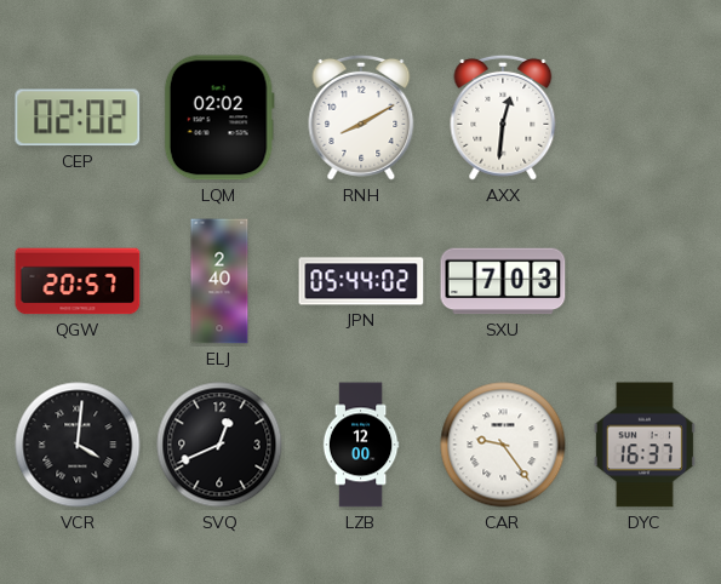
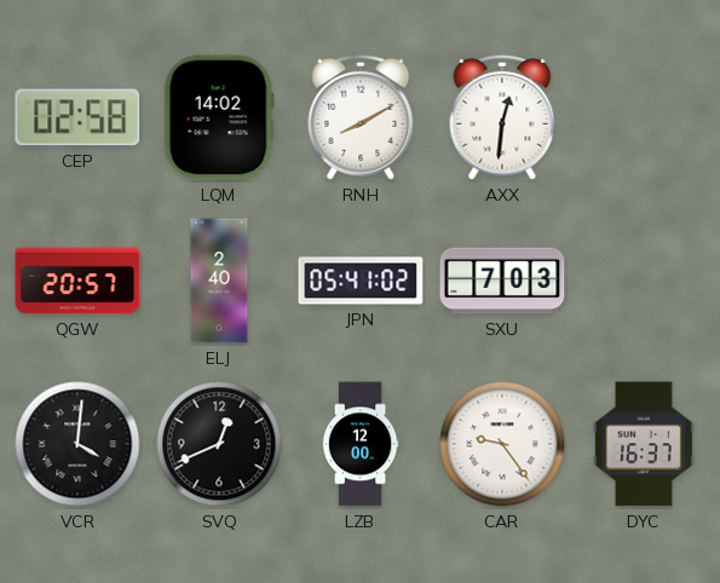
CEP: 02:02 -> 02:58
LQM: 02:02 -> 14:02
JPN: 05:44 -> 05:41
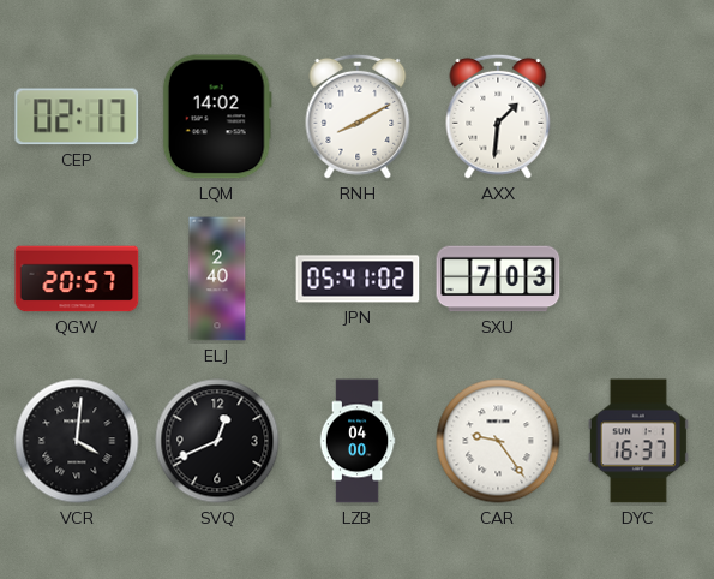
CEP: 02:58 -> 02:17
AXX: 12:31 -> 1:31
LZB: 12:00 -> 04:00
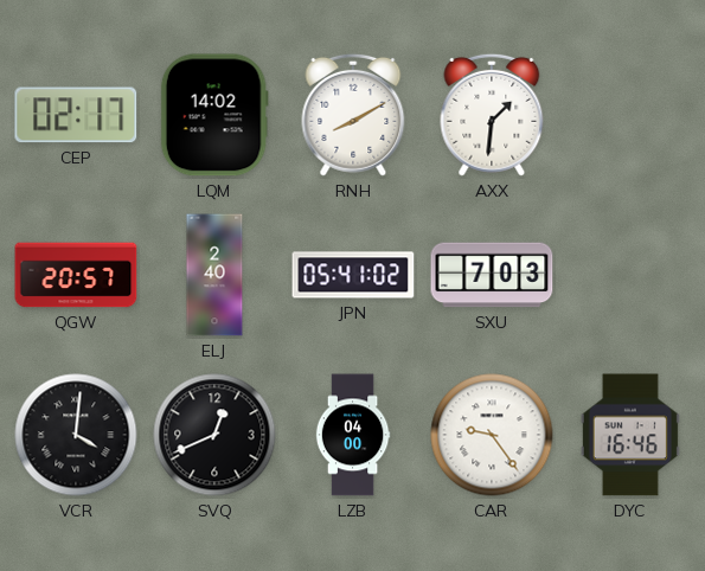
DYC: 16:37 -> 16:46
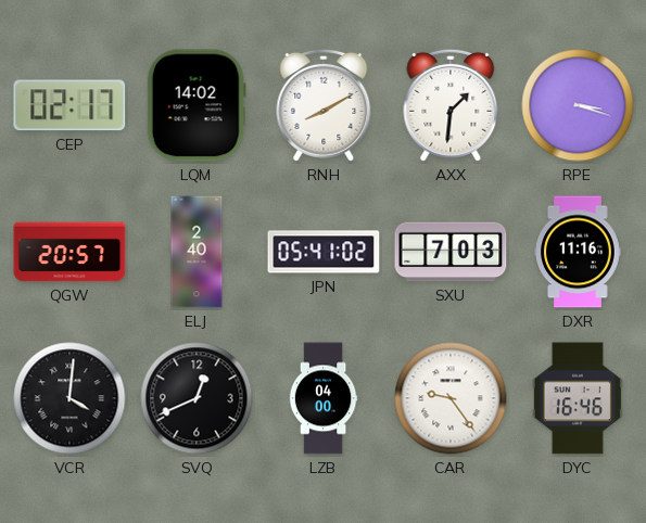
RPE: none -> 3:18
DXR: none -> 11:16
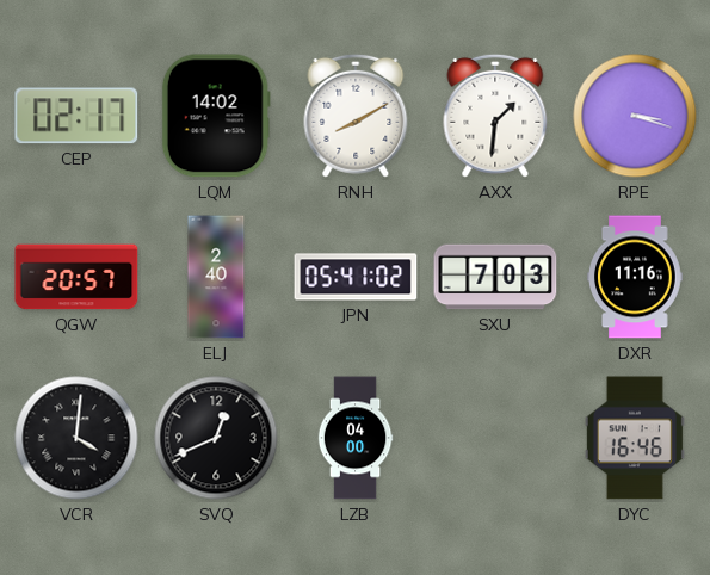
CAR: 9:24 -> none
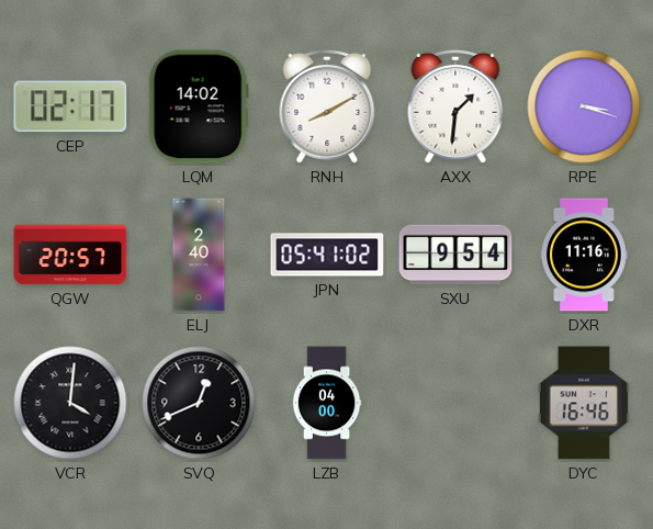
SXU: 7:03 -> 9:54
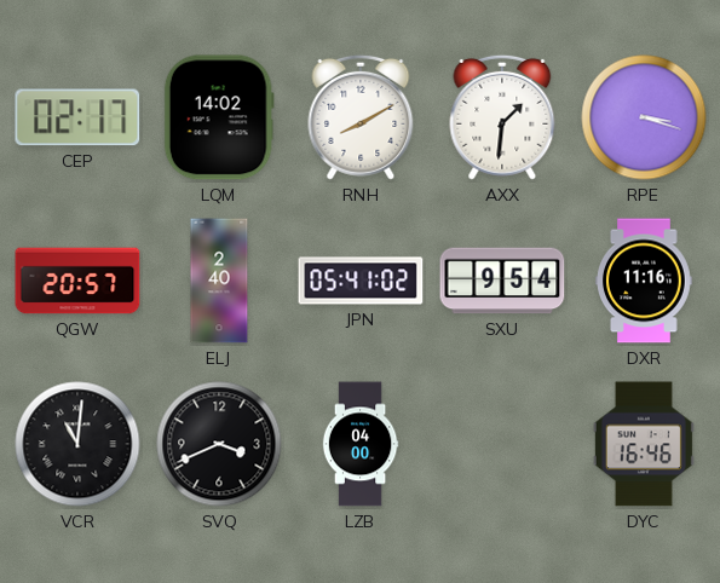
VCR: 4:01 -> 11:01
SVQ: 12:41 -> 3:41
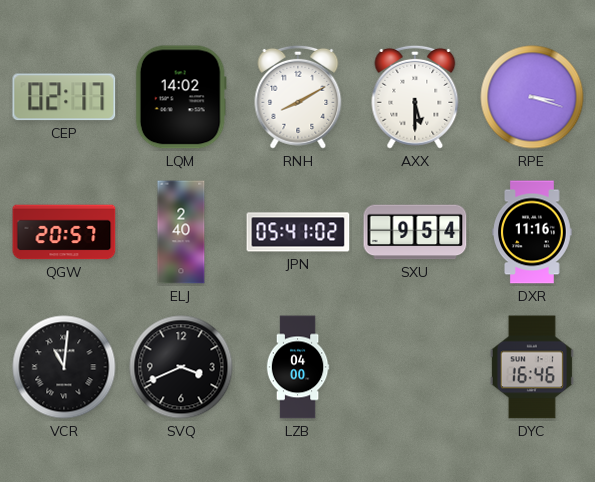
AXX: 1:31 -> 5:30
